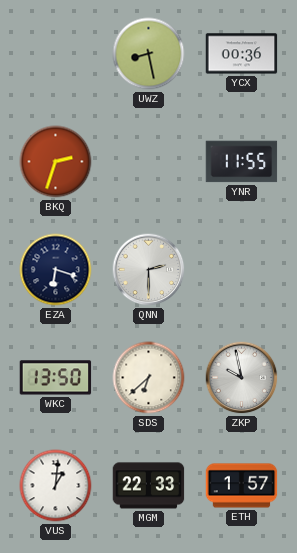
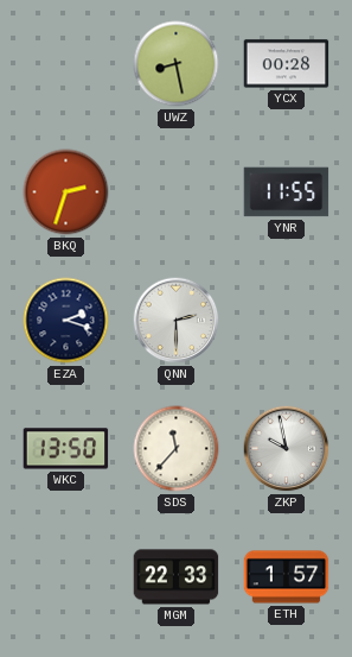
YCX: 00:36 -> 00:28
EZA: 6:18 -> 2:18
SDS: 6:38 -> 11:37
VUS: 1:01 -> none
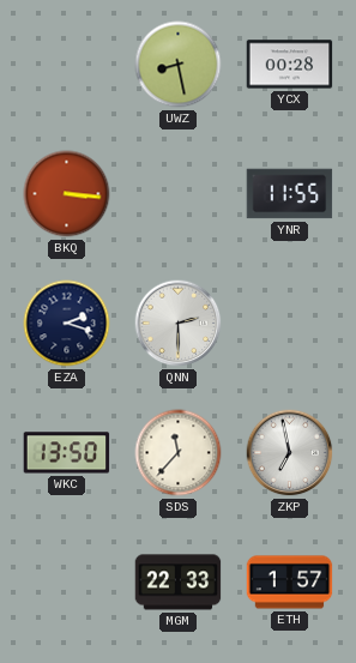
BKQ: 2:33 -> 3:16
ZKP: 9:58 -> 6:58
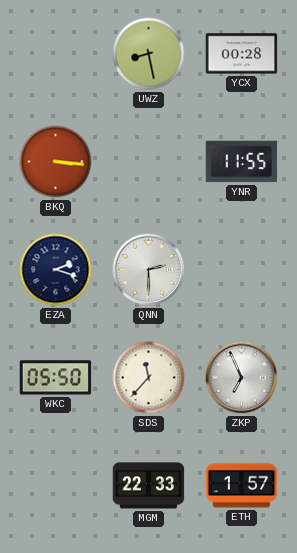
WKC: 13:50 -> 05:50
ZKP: 6:58 -> 6:56
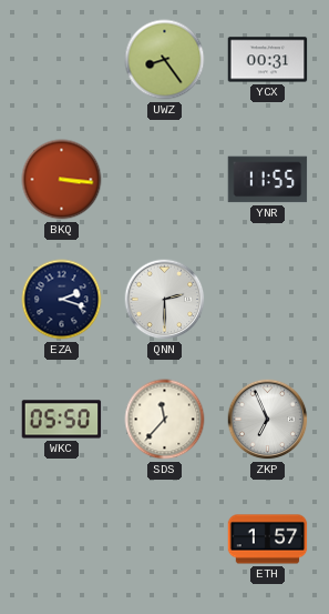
UWZ: 8:28 -> 8:24
YCX: 00:28 -> 00:31
MGM: 22:33 -> none
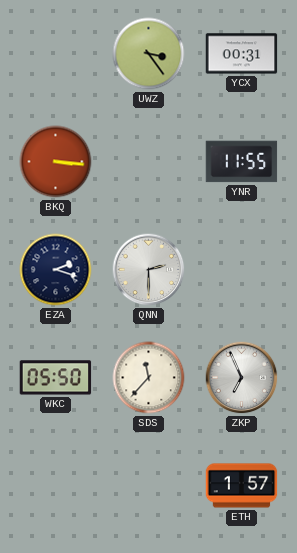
UWZ: 8:24 -> 3:24
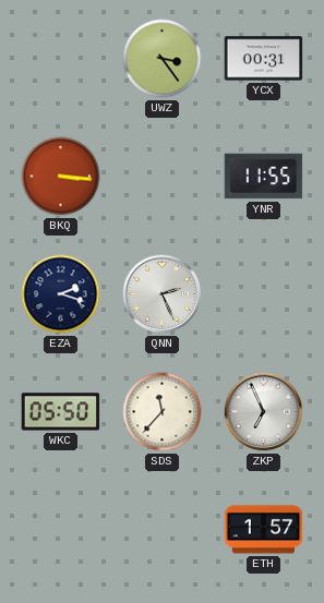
QNN: 2:30 -> 2:26
